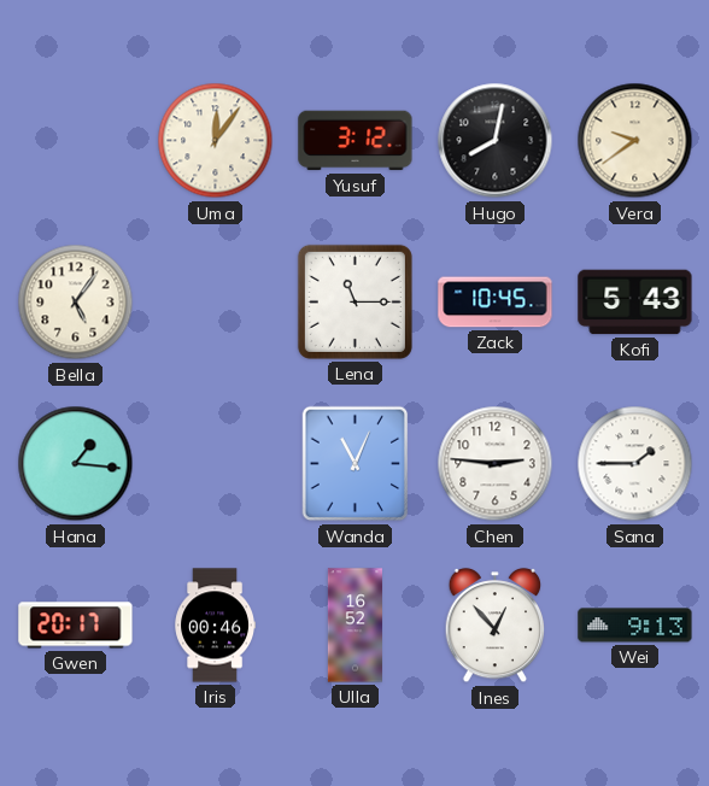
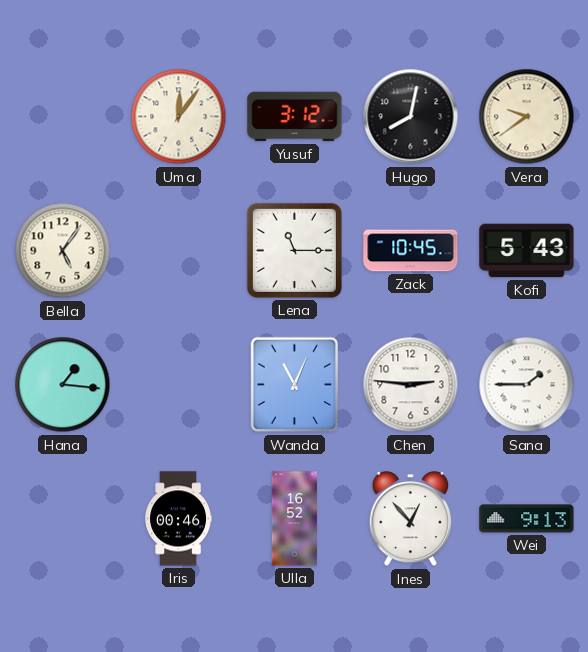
Gwen: 20:17 -> none
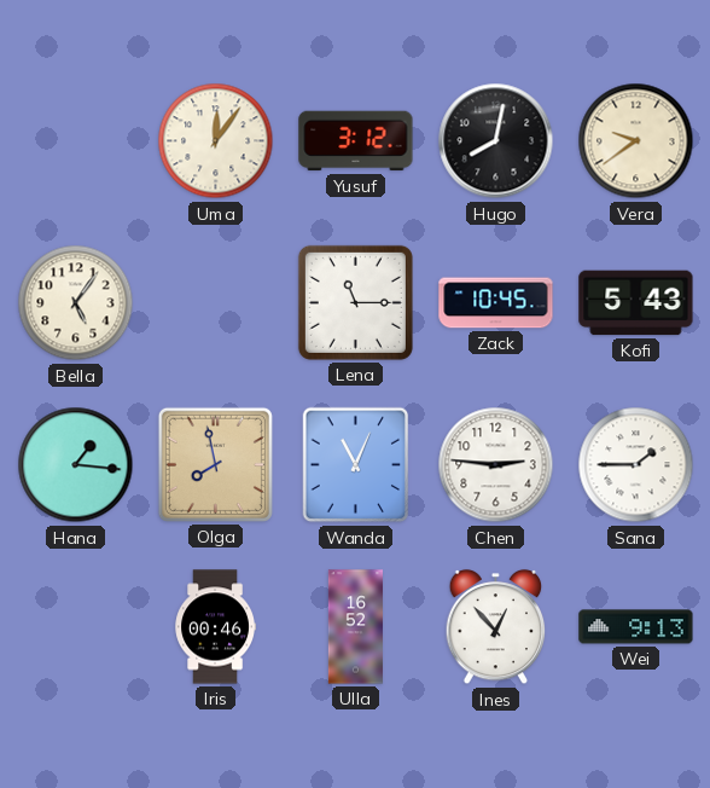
Olga: none -> 7:58
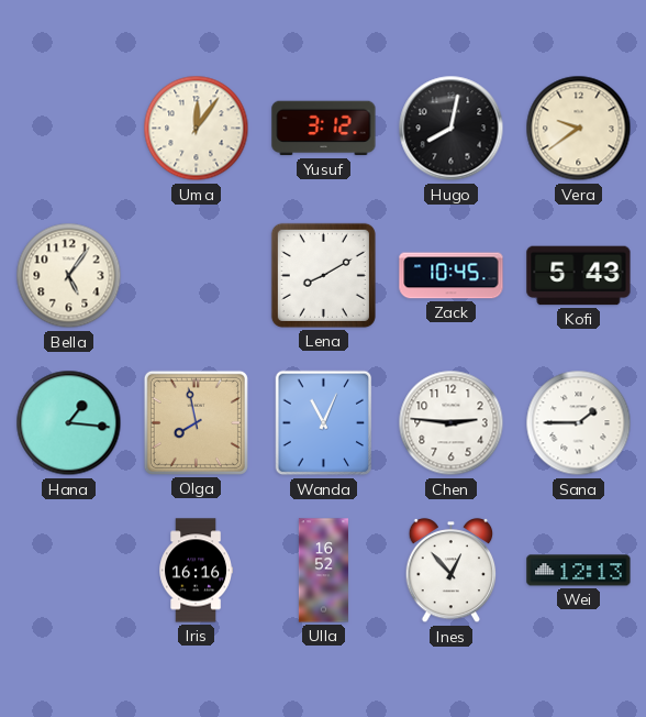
Lena: 11:15 -> 8:10
Iris: 00:46 -> 16:16
Wei: 9:13 -> 12:13
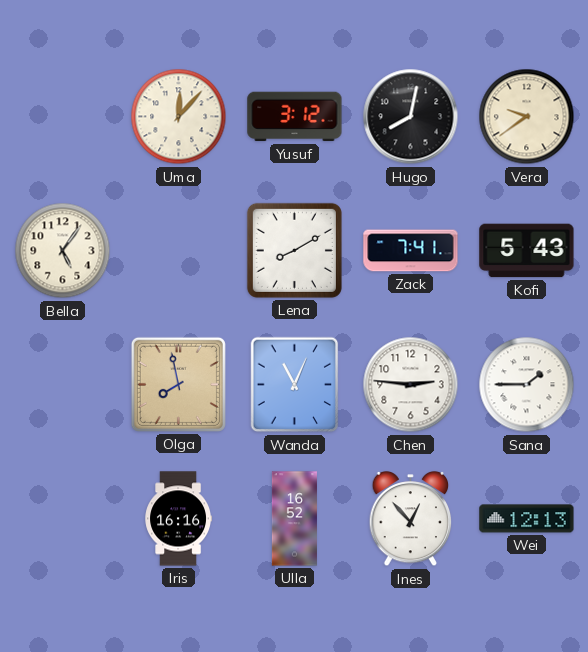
Uma: 12:06 -> 12:07
Zack: 10:45 -> 7:41
Hana: 1:16 -> none
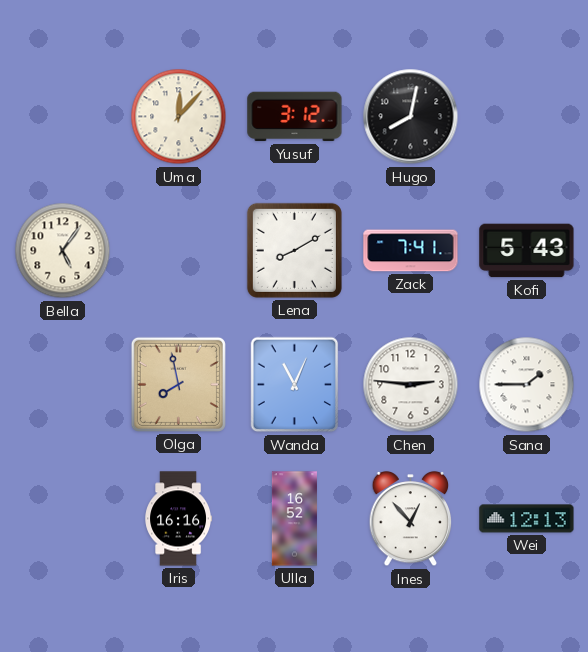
Vera: 9:39 -> none
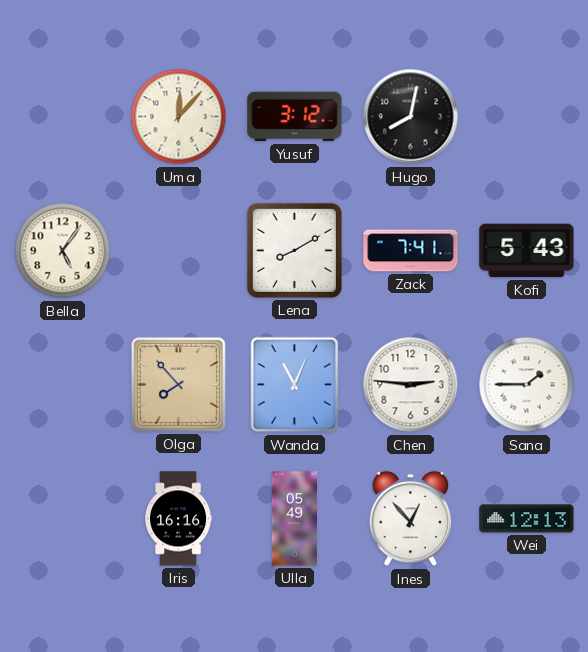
Olga: 7:58 -> 7:53
Ulla: 16:52 -> 05:49
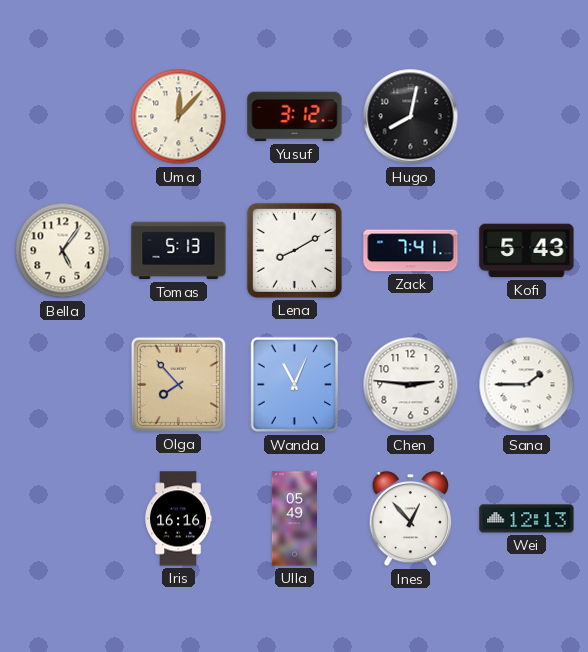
Tomas: none -> 5:13
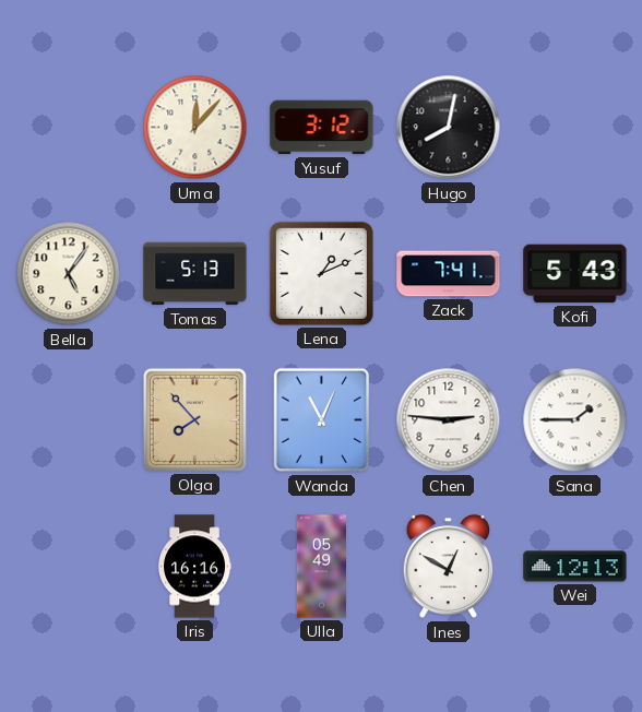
Lena: 8:10 -> 1:11
Ines: 12:53 -> 12:50
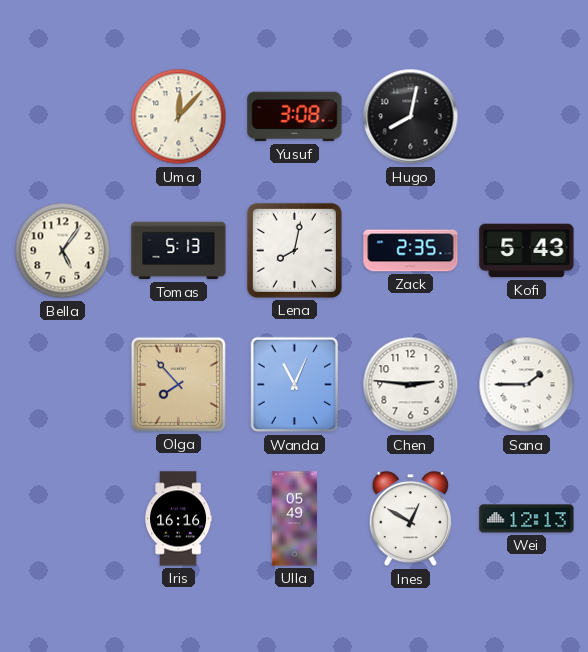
Yusuf: 3:12 -> 3:08
Lena: 1:11 -> 8:02
Zack: 7:41 -> 2:35
